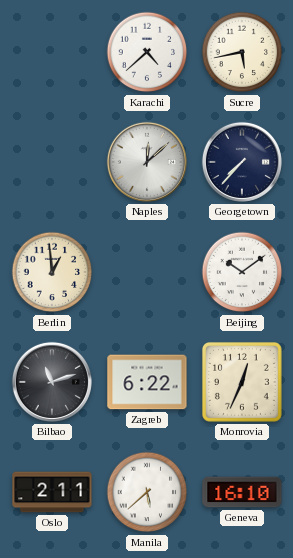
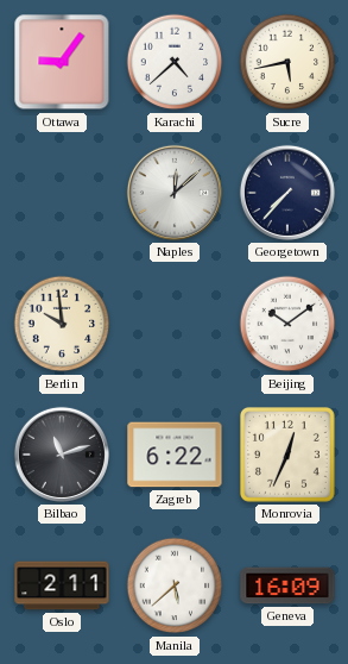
Ottawa: none -> 9:06
Berlin: 12:59 -> 9:59
Geneva: 16:10 -> 16:09
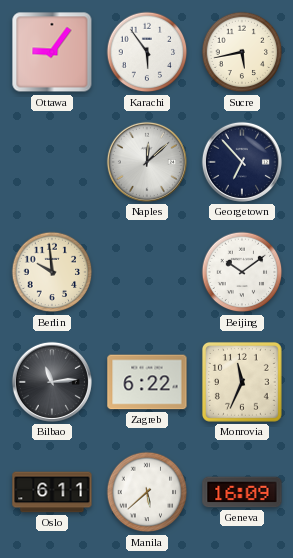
Karachi: 4:38 -> 5:54
Georgetown: 7:37 -> 6:53
Bilbao: 11:12 -> 11:14
Monrovia: 12:34 -> 11:34
Oslo: 2:11 -> 6:11
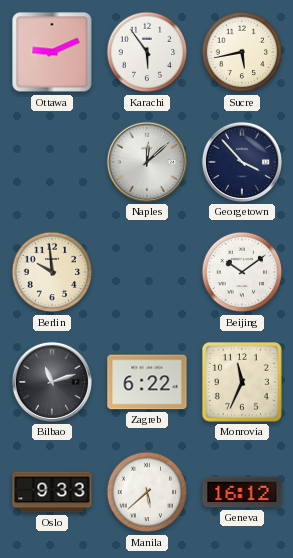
Ottawa: 9:06 -> 9:11
Georgetown: 6:53 -> 3:53
Bilbao: 11:14 -> 11:12
Oslo: 6:11 -> 9:33
Geneva: 16:09 -> 16:12
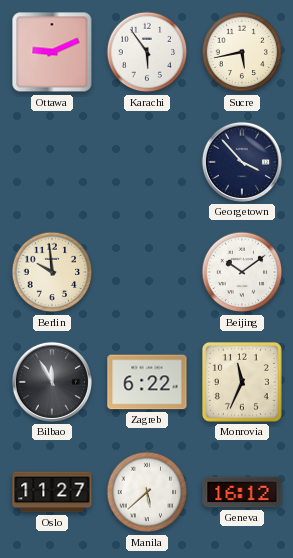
Naples: 12:08 -> none
Bilbao: 11:12 -> 11:55
Oslo: 9:33 -> 11:27
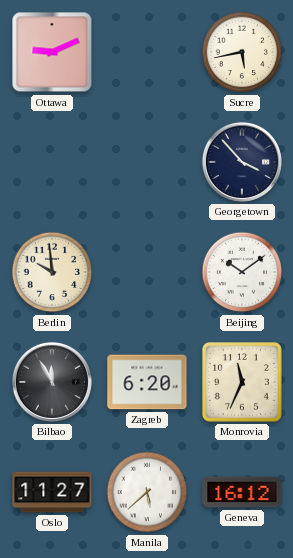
Karachi: 5:54 -> none
Zagreb: 6:22 -> 6:20
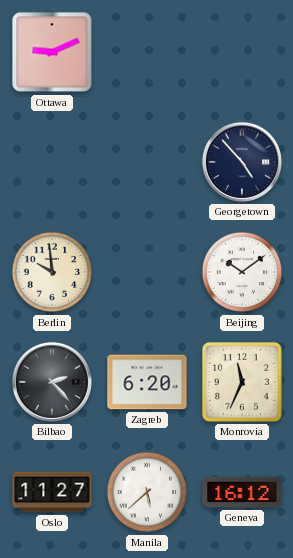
Sucre: 5:43 -> none
Georgetown: 3:53 -> 4:53
Bilbao: 11:55 -> 2:23
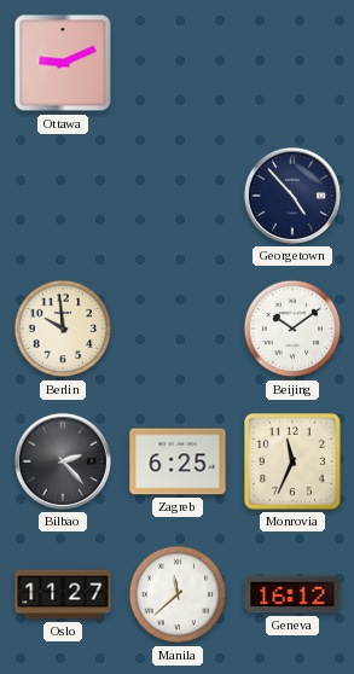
Zagreb: 6:20 -> 6:25
Manila: 5:38 -> 11:38
